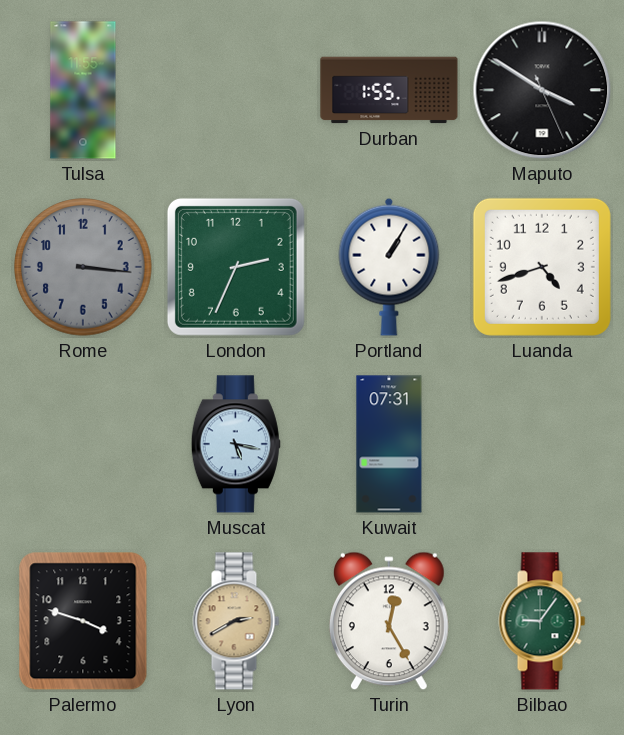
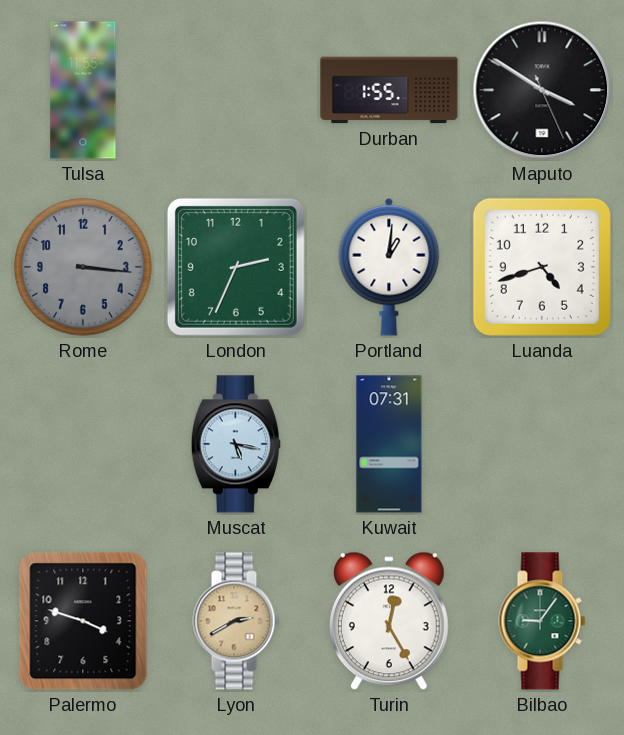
Portland: 1:05 -> 1:01
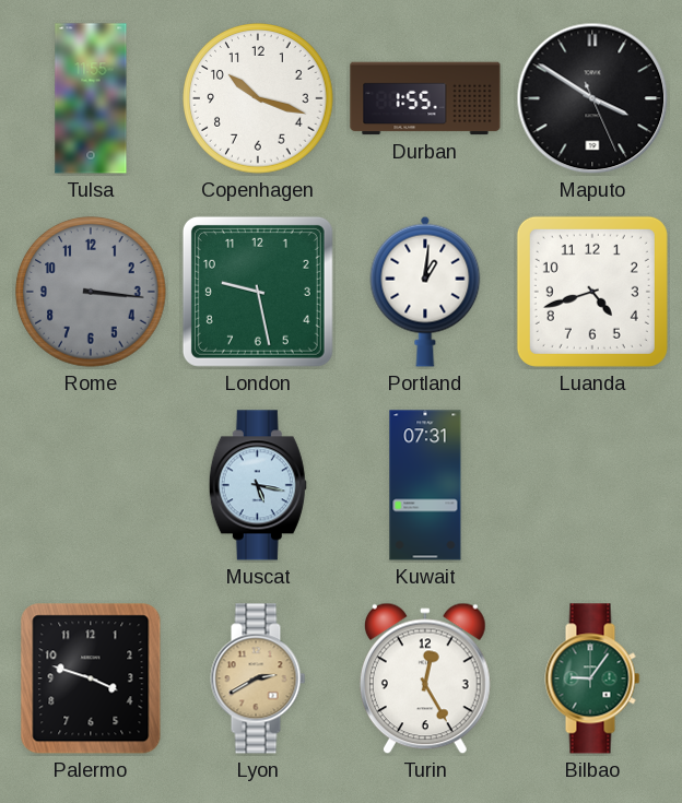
Copenhagen: none -> 10:18
London: 2:34 -> 9:28
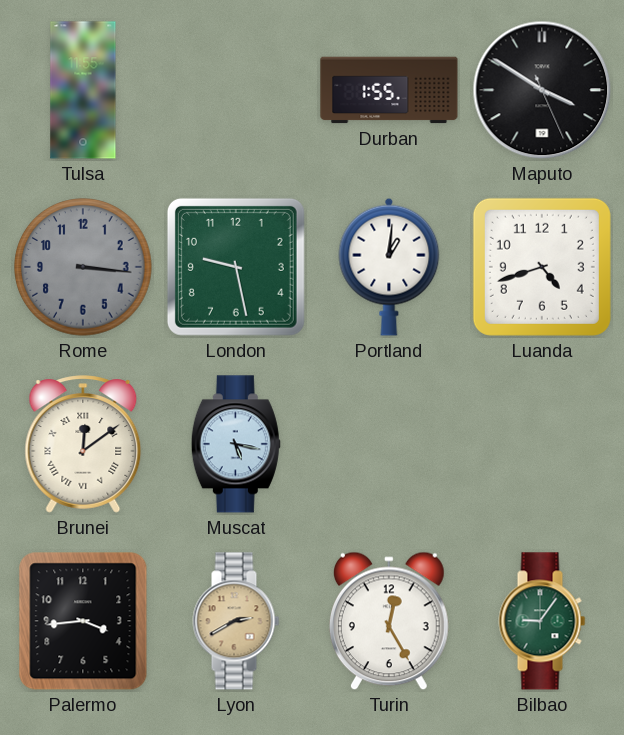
Copenhagen: 10:18 -> none
Brunei: none -> 12:09
Kuwait: 07:31 -> none
Palermo: 3:48 -> 3:44
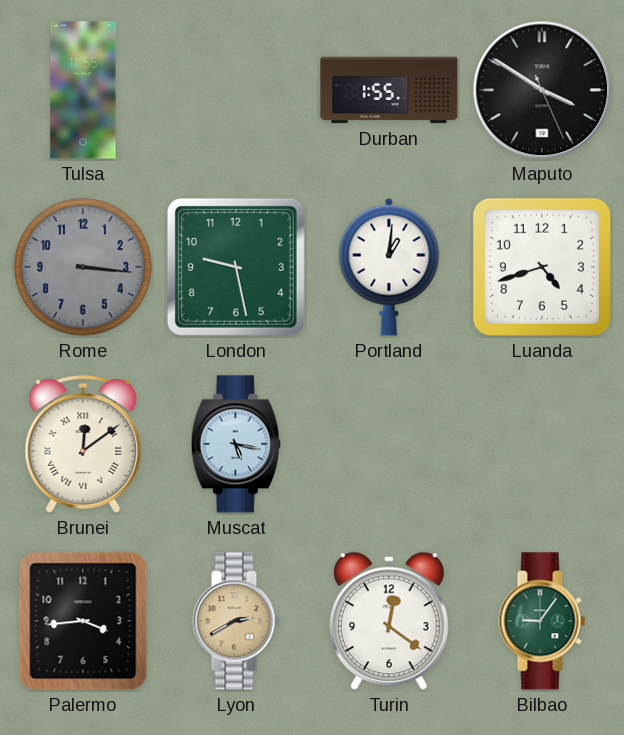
Turin: 12:25 -> 12:21
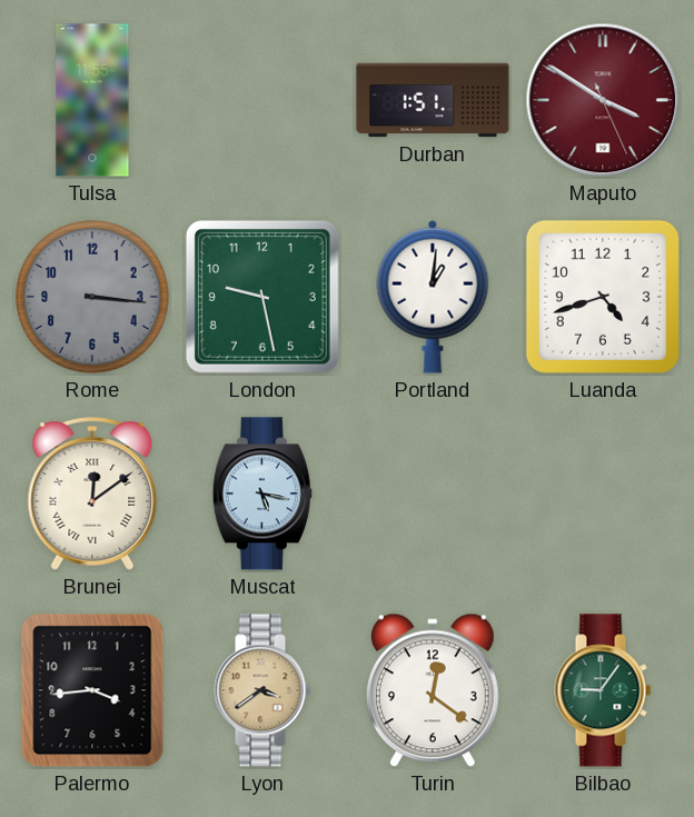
Durban: 1:55 -> 1:51
Maputo dial: black -> burgundy
Lyon: 2:40 -> 3:39
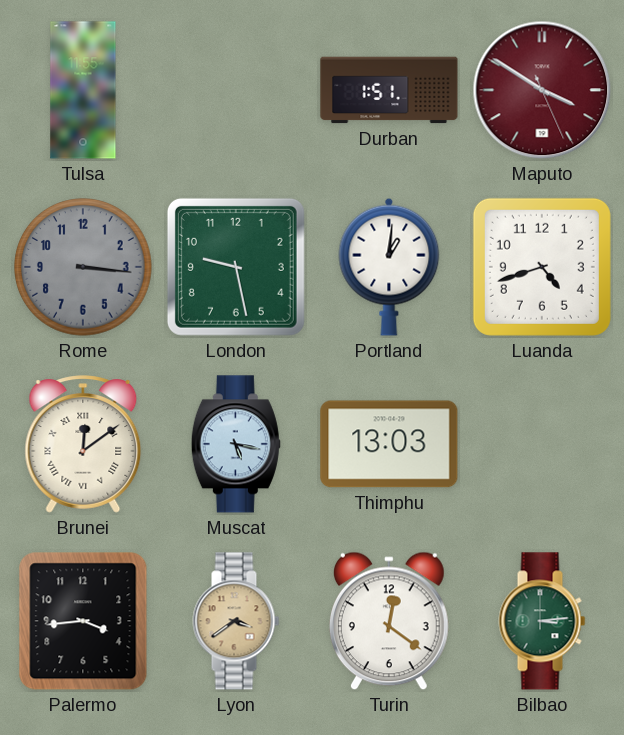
Thimphu: none -> 13:03
Bilbao: 9:06 -> 3:14
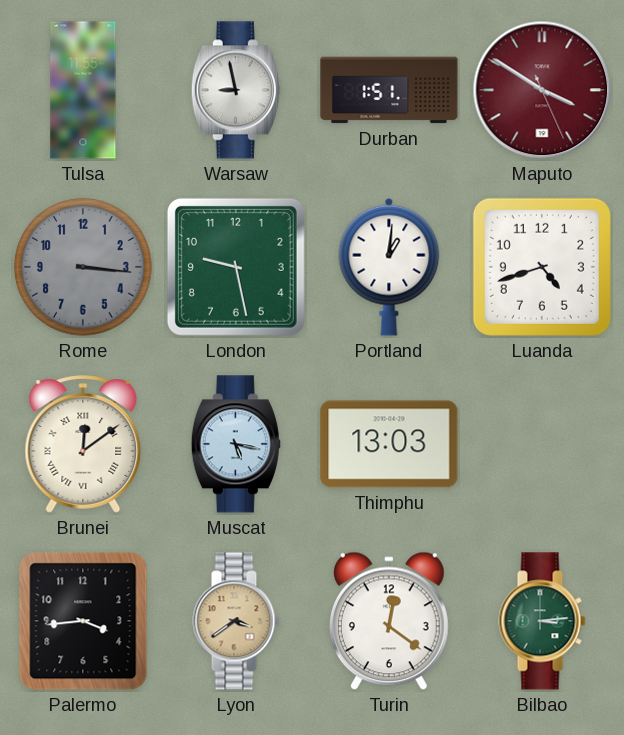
Warsaw: none -> 8:58
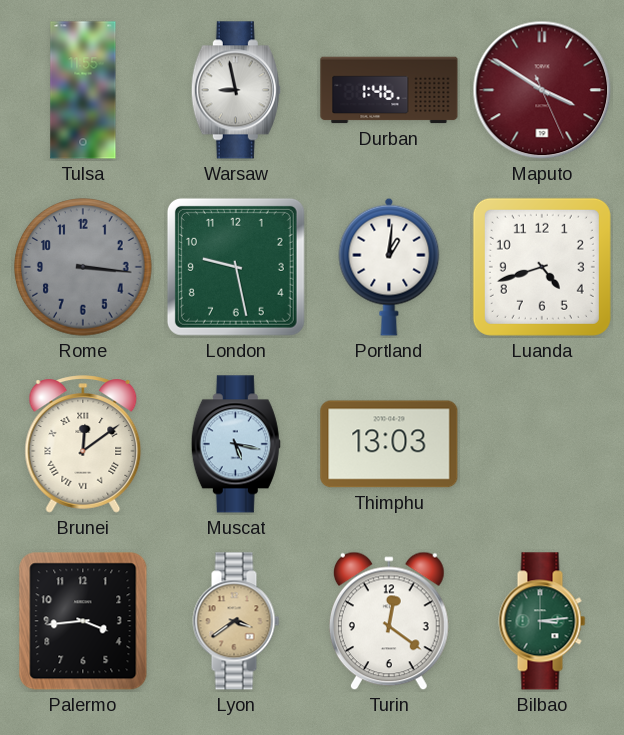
Durban: 1:51 -> 1:46
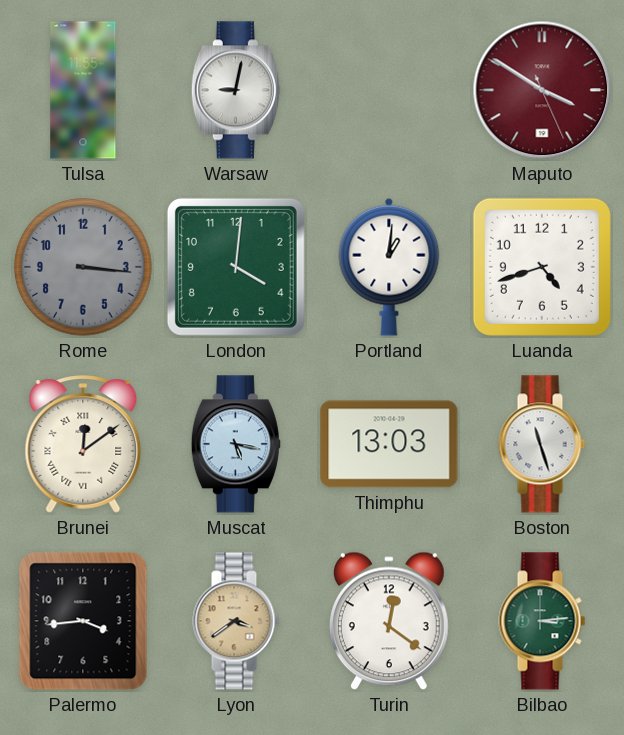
Warsaw: 8:58 -> 9:02
Durban: 1:46 -> none
London: 9:28 -> 4:01
Boston: none -> 11:27
